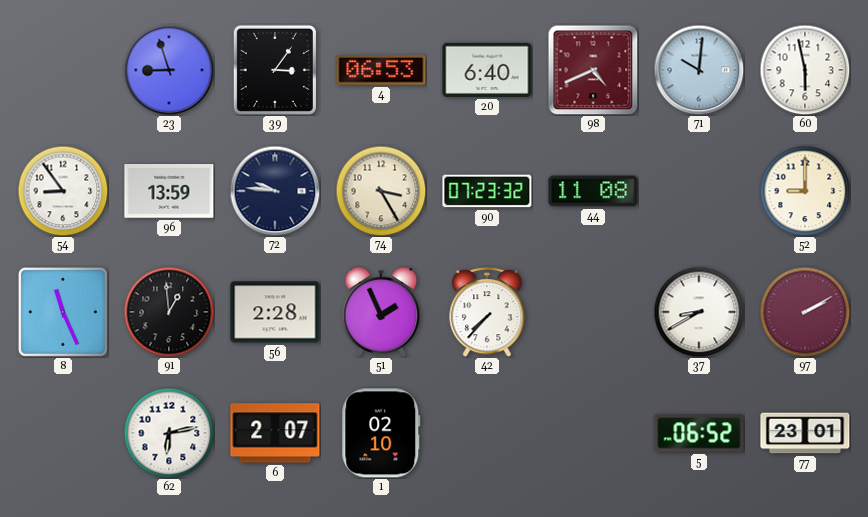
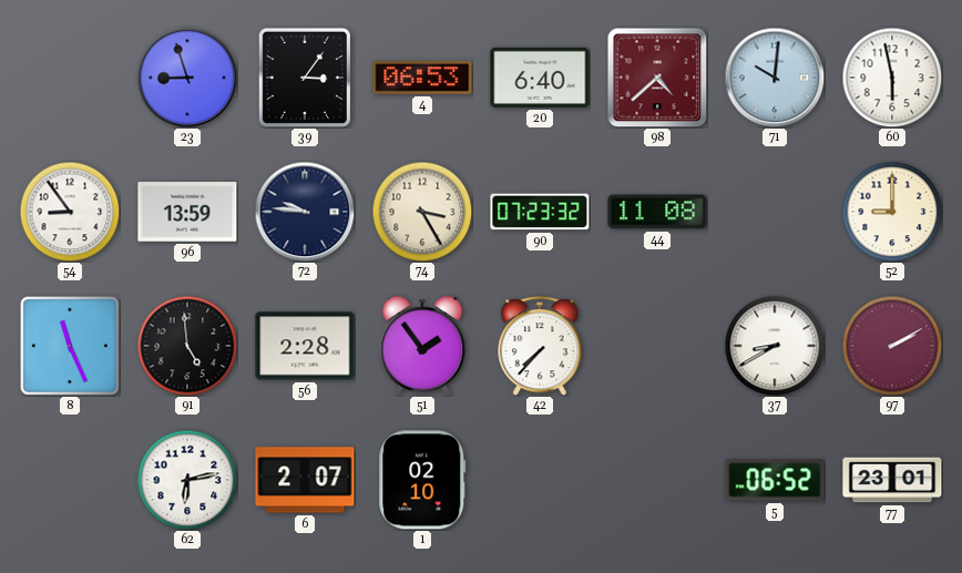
98: 4:41 -> 4:38
91: 12:59 -> 4:59
51: 1:56 -> 1:54
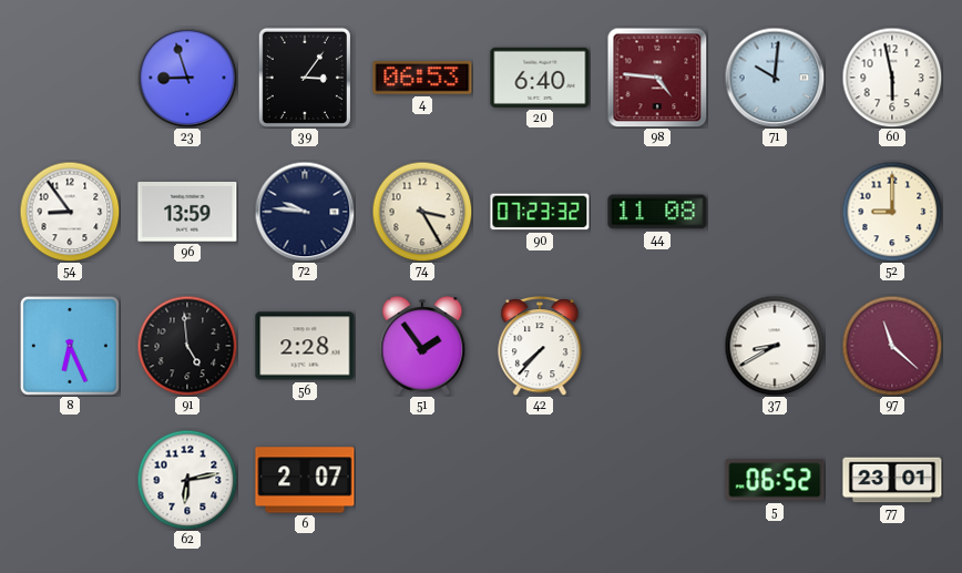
98: 4:38 -> 4:46
8: 11:26 -> 6:26
97: 2:10 -> 11:22
1: 02:10 -> none
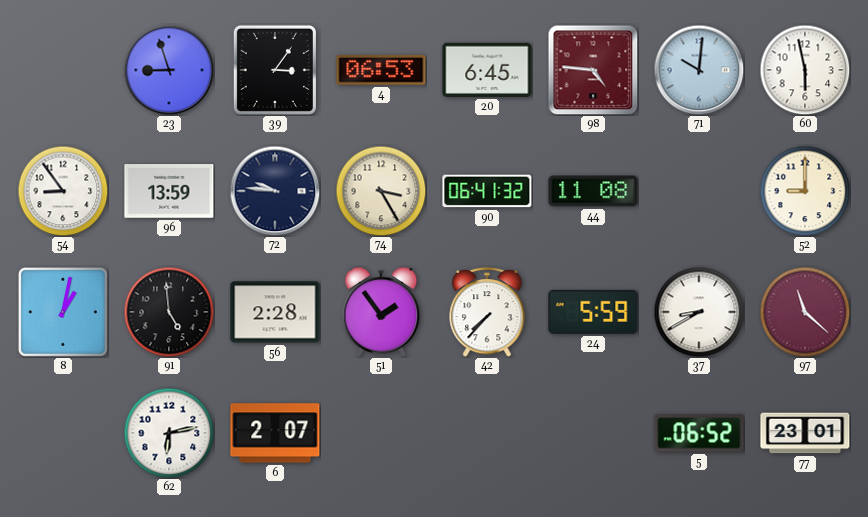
20: 6:40 -> 6:45
90: 07:23 -> 06:41
8: 6:26 -> 1:02
24: none -> 5:59
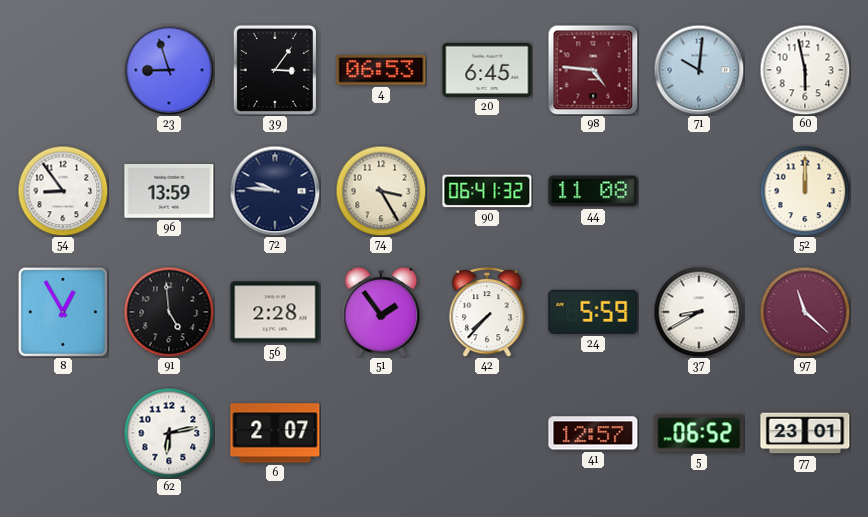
52: 9:00 -> 12:00
8: 1:02 -> 12:55
41: none -> 12:57
